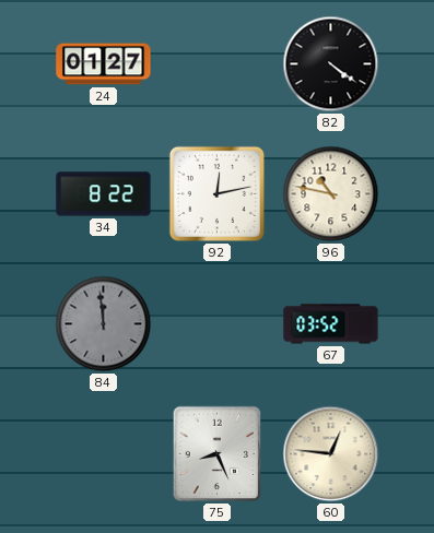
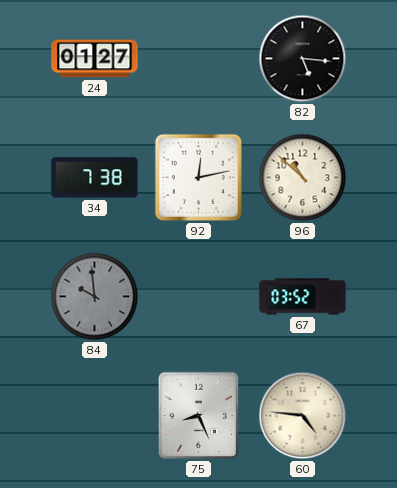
82: 4:21 -> 5:16
34: 8:22 -> 7:38
96: 10:47 -> 10:52
84: 11:59 -> 9:59
60: 12:46 -> 4:46
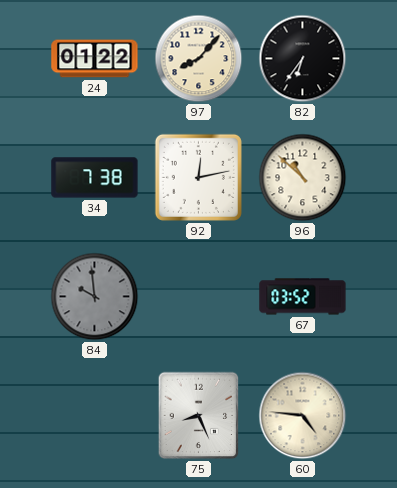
24: 01:27 -> 01:22
97: none -> 8:07
82: 5:16 -> 6:36
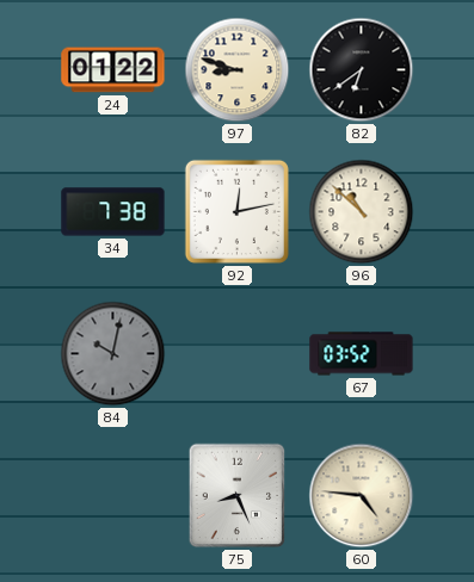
97: 8:07 -> 8:48
82: 6:36 -> 6:39
84: 9:59 -> 10:02
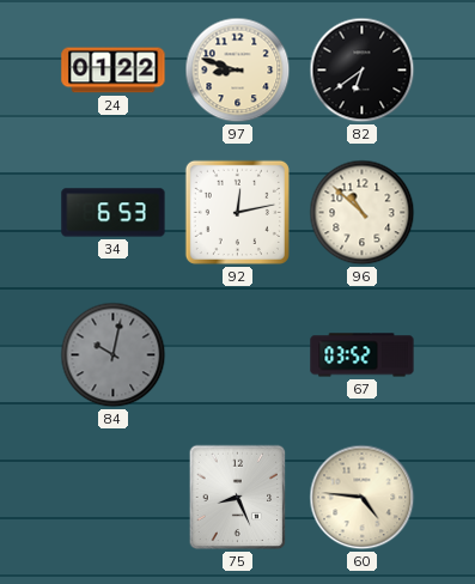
34: 7:38 -> 6:53
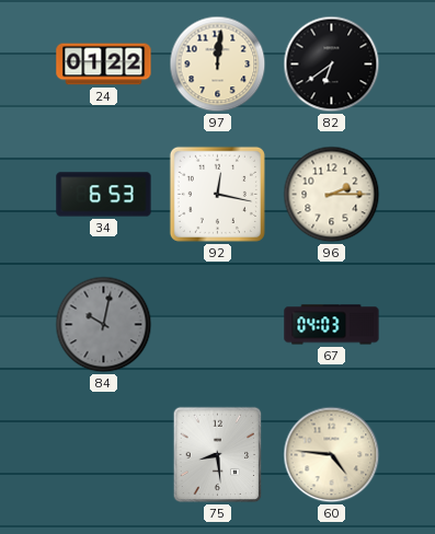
97: 8:48 -> 12:01
92: 12:13 -> 12:17
96: 10:52 -> 2:15
67: 03:52 -> 04:03
75: 8:26 -> 8:29
